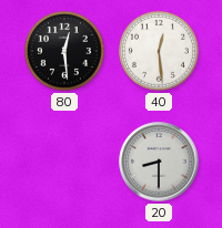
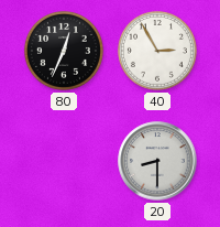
80: 12:29 -> 12:34
40: 12:29 -> 2:55
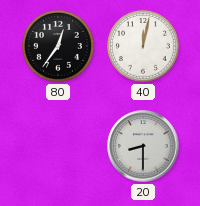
80: 12:34 -> 12:36
40: 2:55 -> 12:02
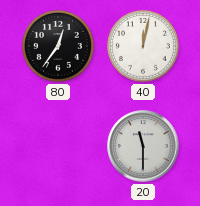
20: 8:30 -> 11:30
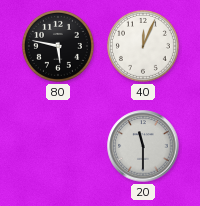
80: 12:36 -> 5:47
40: 12:02 -> 12:04
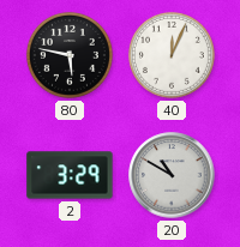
2: none -> 3:29
20: 11:30 -> 10:50
